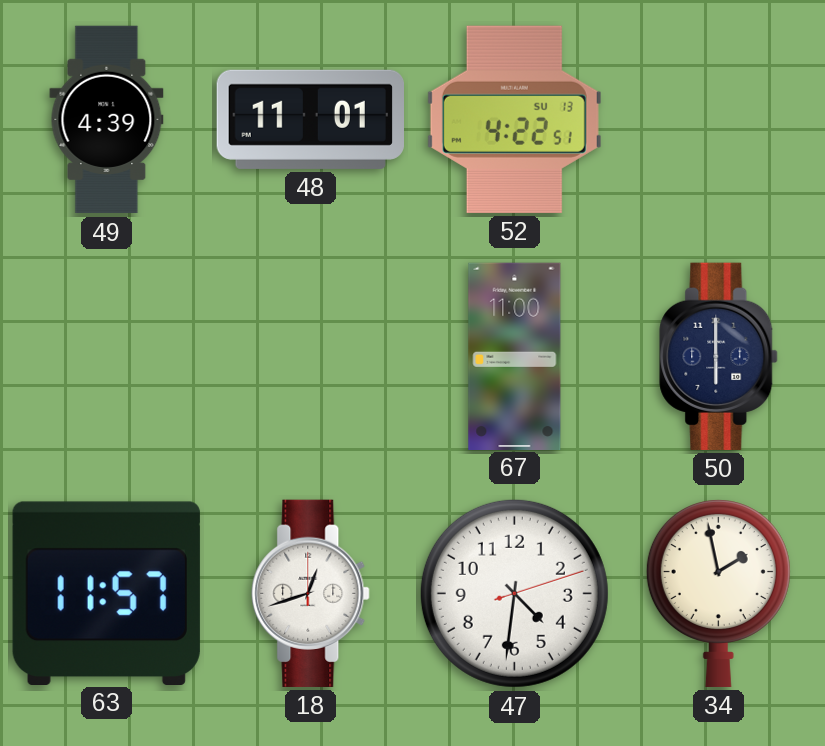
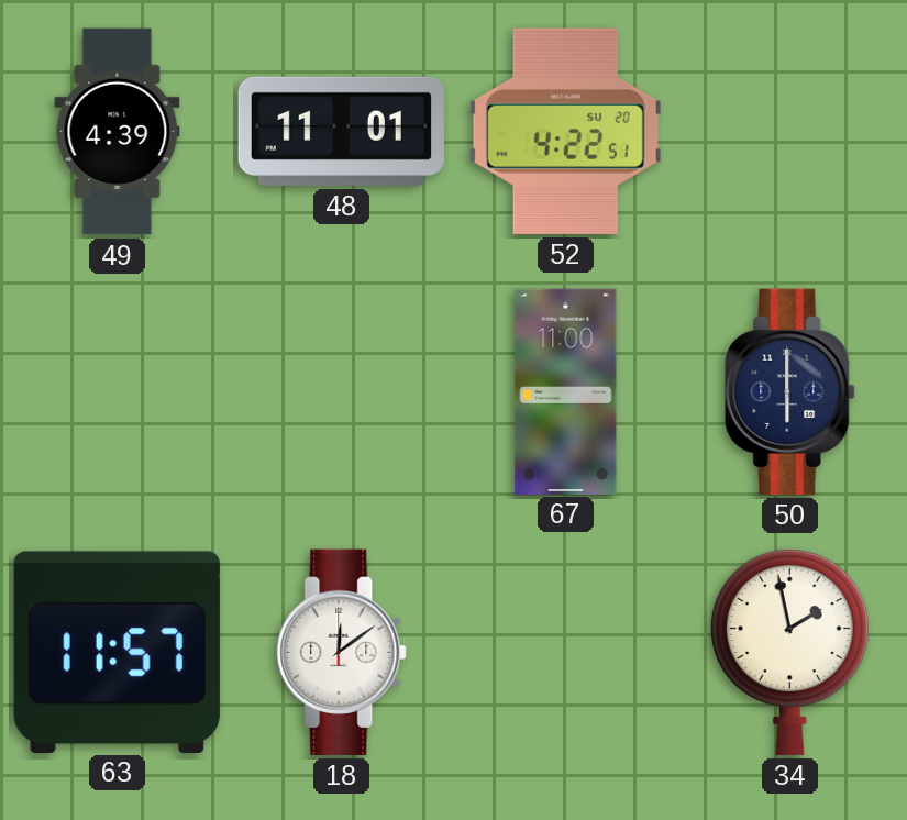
52 date: SU 13 -> SU 20
18: 12:42 -> 12:09
47: 4:31 -> none
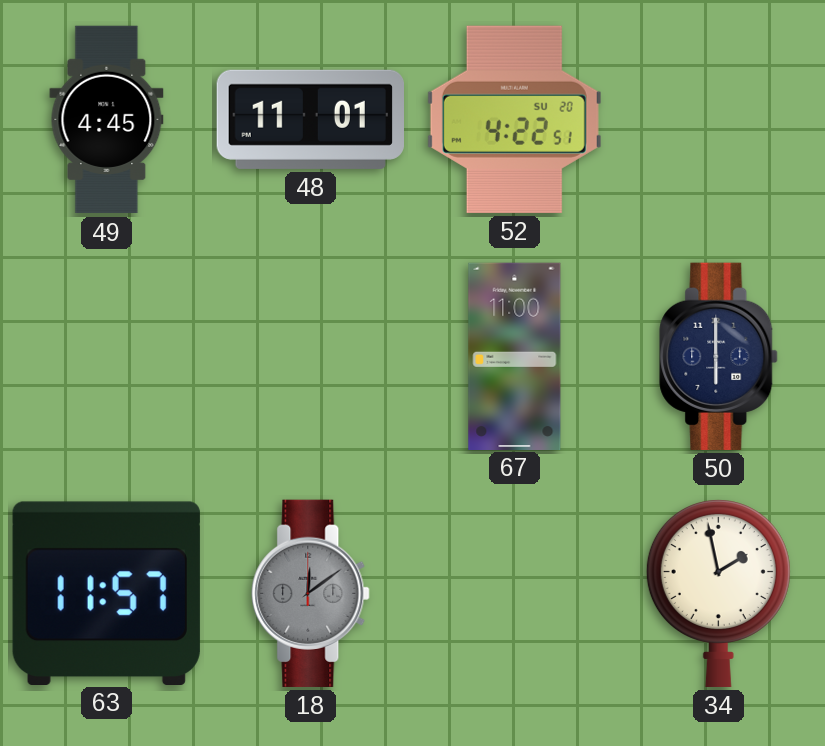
49: 4:39 -> 4:45
18 dial: white -> grey
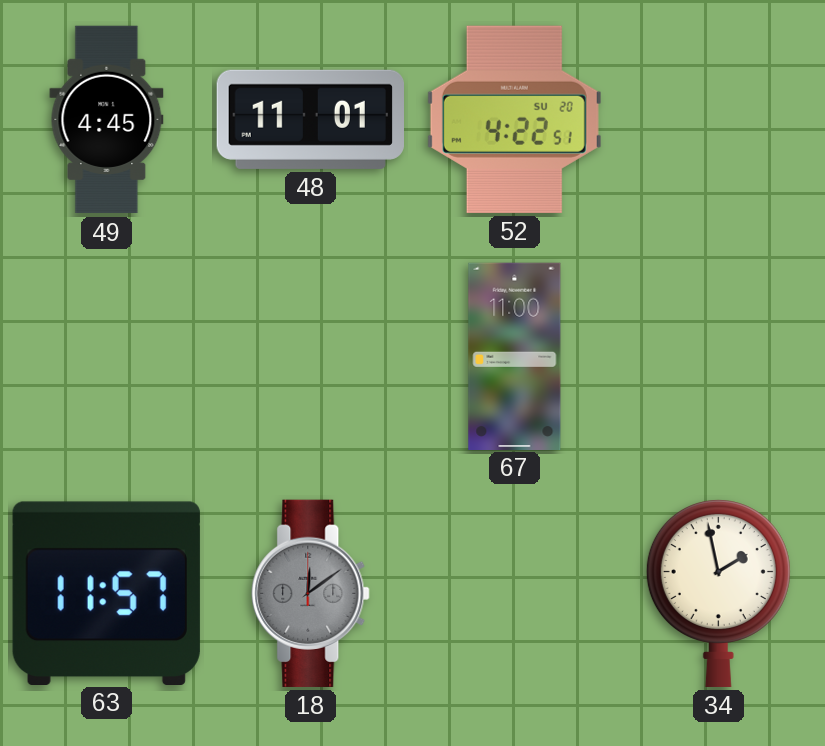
50: 6:00 -> none
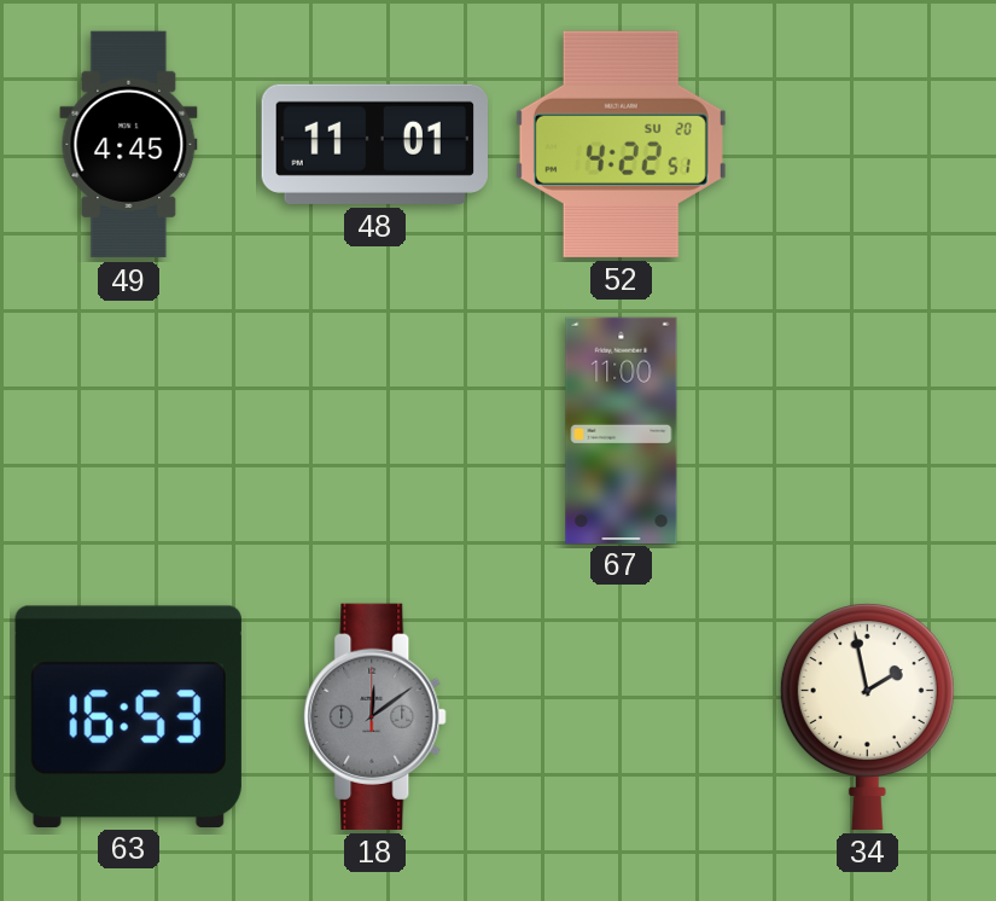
63: 11:57 -> 16:53
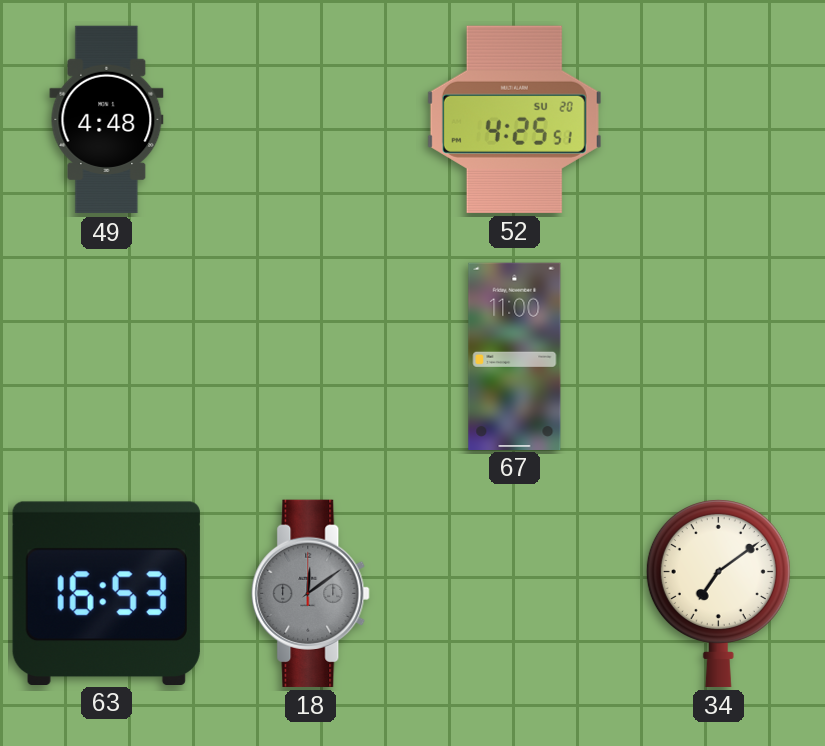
49: 4:45 -> 4:48
48: 11:01 -> none
52: 4:22 -> 4:25
34: 1:58 -> 7:09
